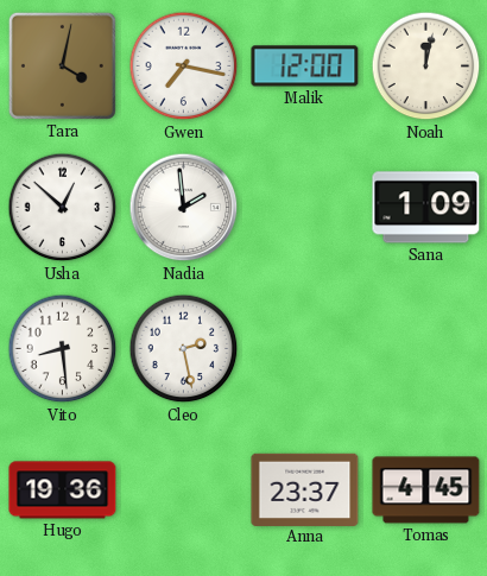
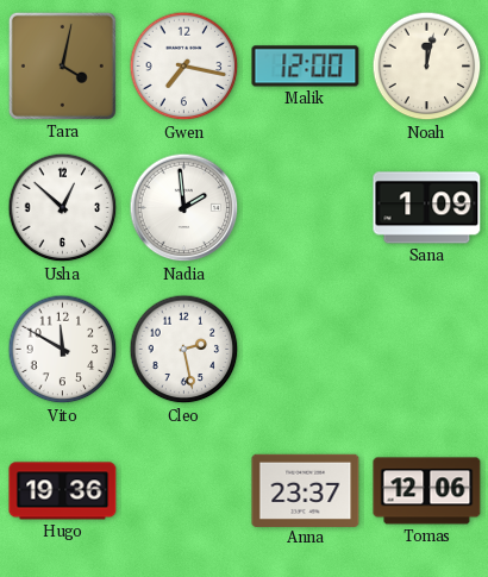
Vito: 8:29 -> 11:50
Tomas: 4:45 -> 12:06
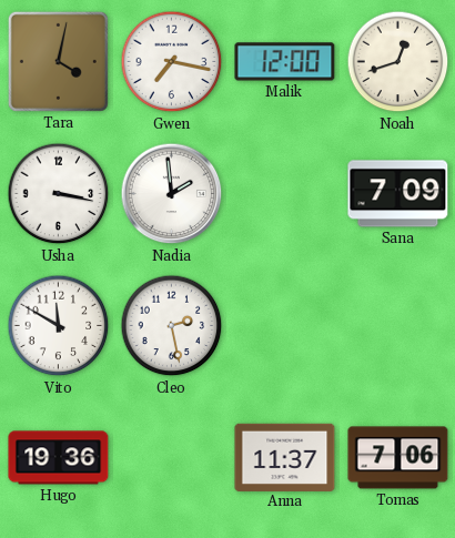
Noah: 12:02 -> 12:42
Usha: 12:52 -> 3:17
Sana: 1:09 -> 7:09
Anna: 23:37 -> 11:37
Tomas: 12:06 -> 7:06
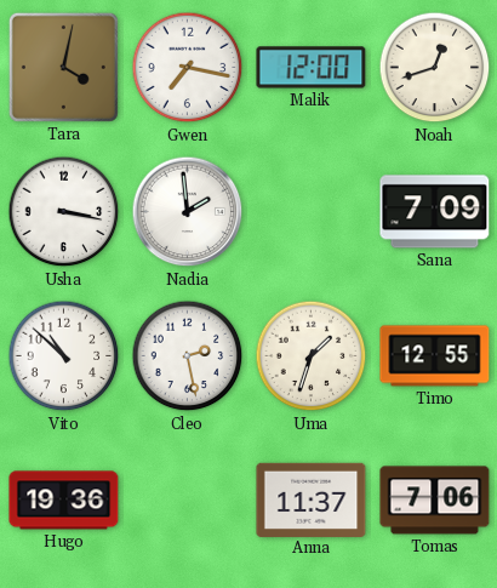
Vito: 11:50 -> 10:52
Uma: none -> 1:33
Timo: none -> 12:55
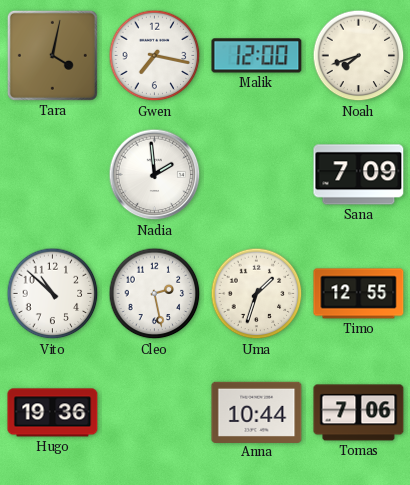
Noah: 12:42 -> 7:42
Usha: 3:17 -> none
Anna: 11:37 -> 10:44
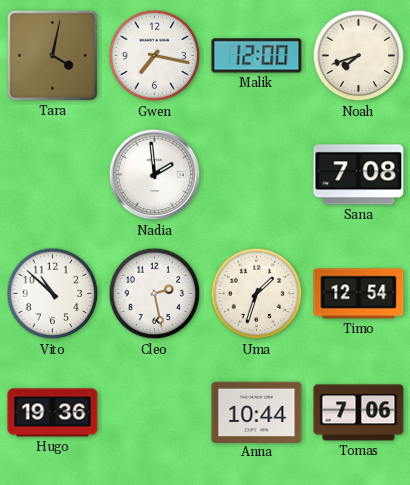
Sana: 7:09 -> 7:08
Timo: 12:55 -> 12:54
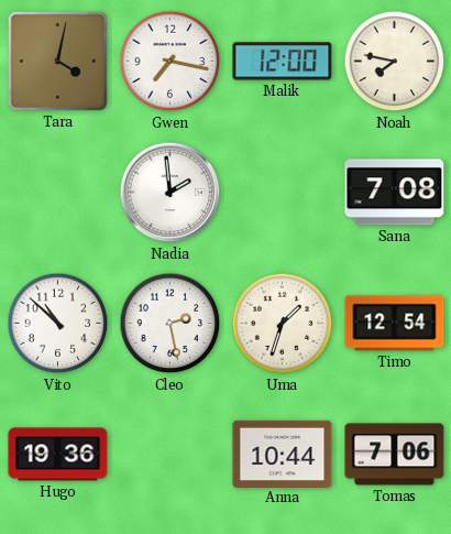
Noah: 7:42 -> 7:47
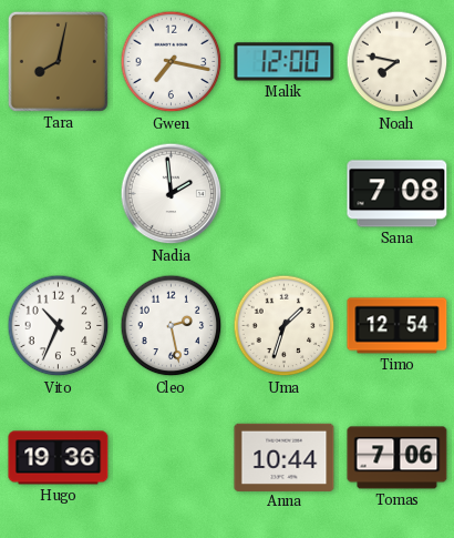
Tara: 4:02 -> 8:02
Vito: 10:52 -> 10:34
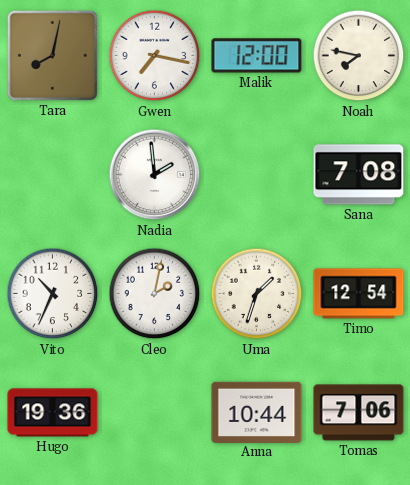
Cleo: 2:28 -> 2:02
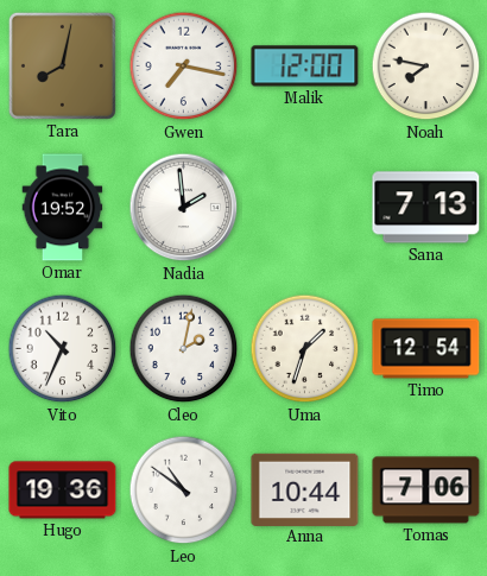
Omar: none -> 19:52
Sana: 7:08 -> 7:13
Leo: none -> 10:51
